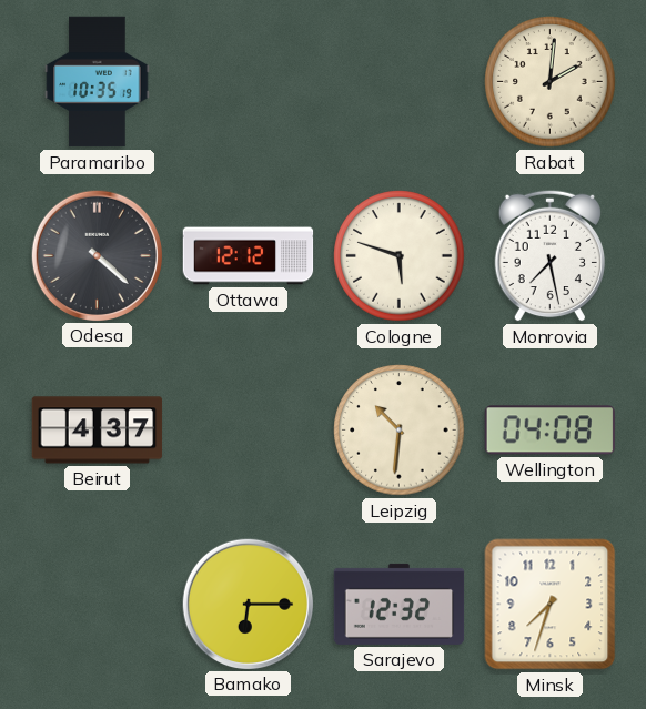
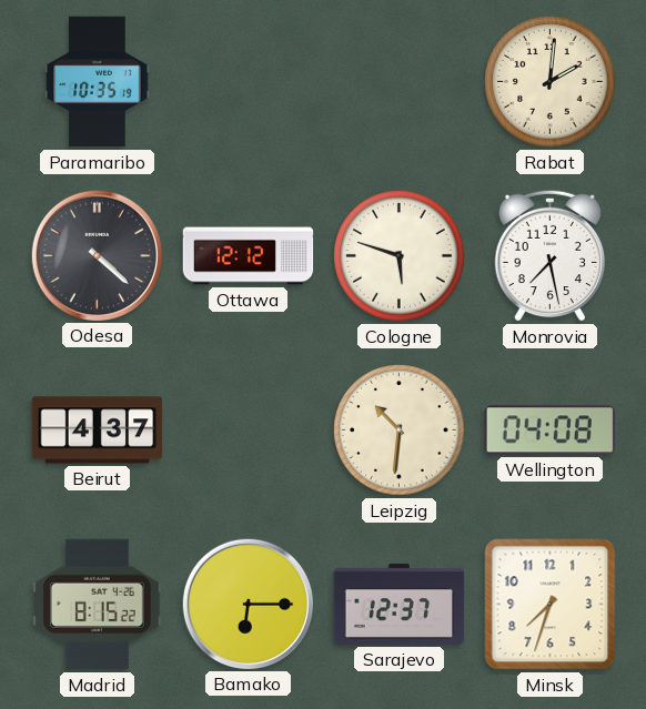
Madrid: none -> 8:15
Sarajevo: 12:32 -> 12:37
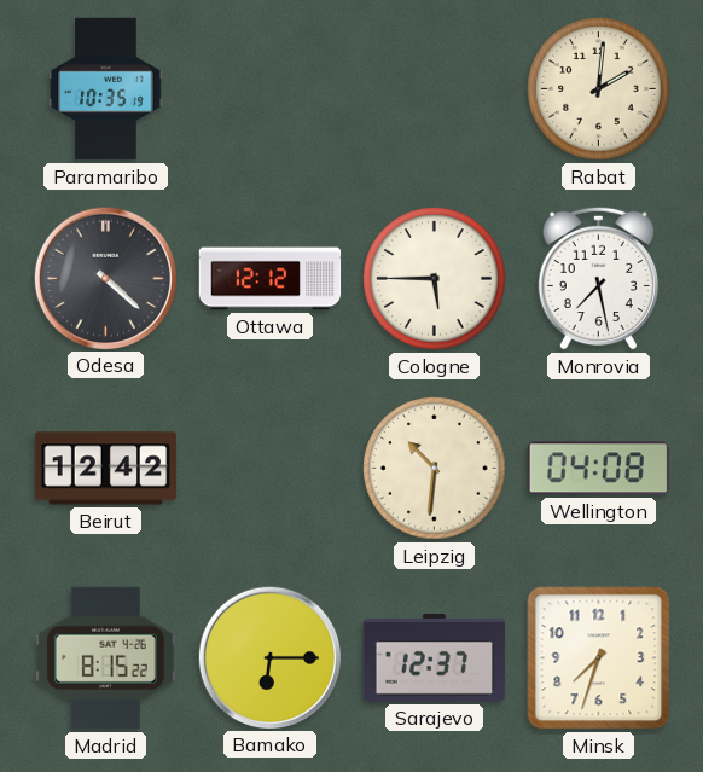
Cologne: 5:48 -> 5:45
Beirut: 4:37 -> 12:42
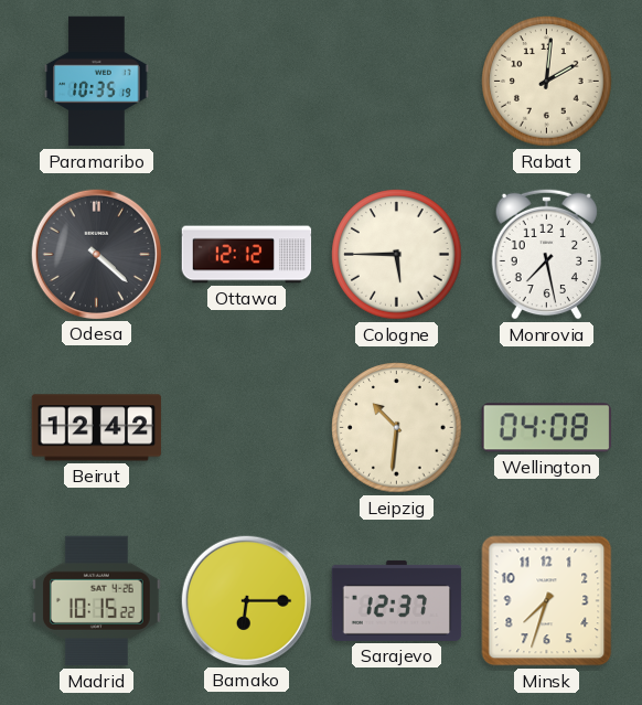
Madrid: 8:15 -> 10:15
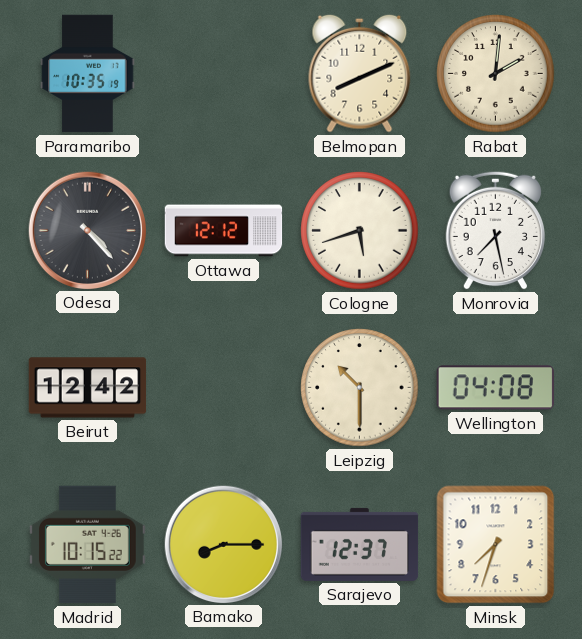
Belmopan: none -> 8:11
Odesa: 4:22 -> 4:23
Cologne: 5:45 -> 5:42
Leipzig: 10:31 -> 10:30
Bamako: 6:15 -> 8:15
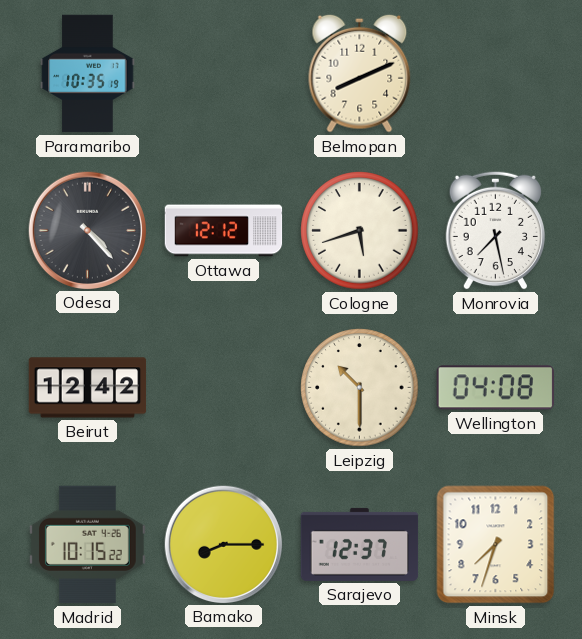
Rabat: 2:01 -> none
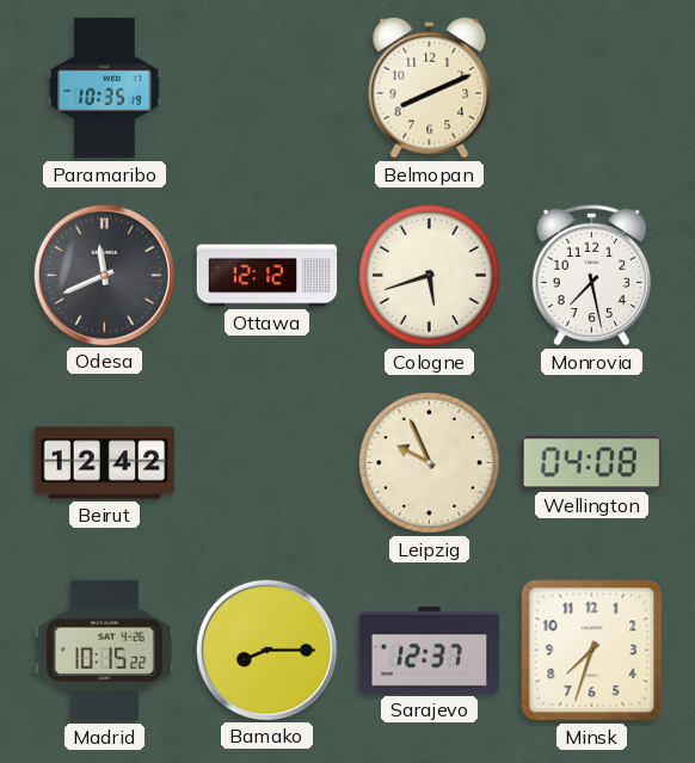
Odesa: 4:23 -> 11:41
Leipzig: 10:30 -> 9:56
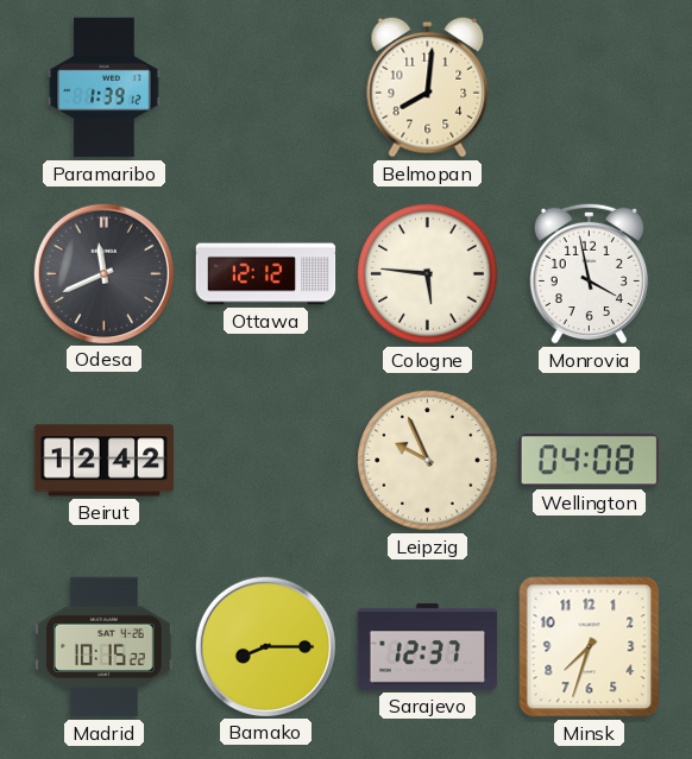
Paramaribo: 10:35 -> 1:39
Belmopan: 8:11 -> 8:01
Cologne: 5:42 -> 5:46
Monrovia: 7:28 -> 3:58
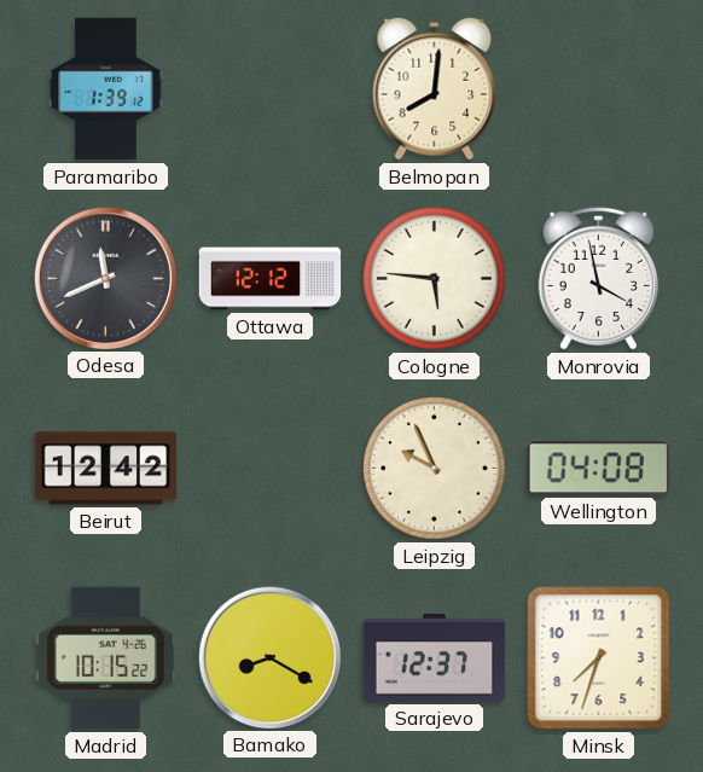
Bamako: 8:15 -> 8:20
